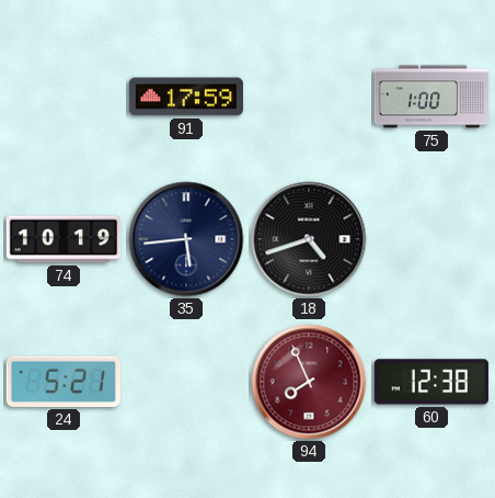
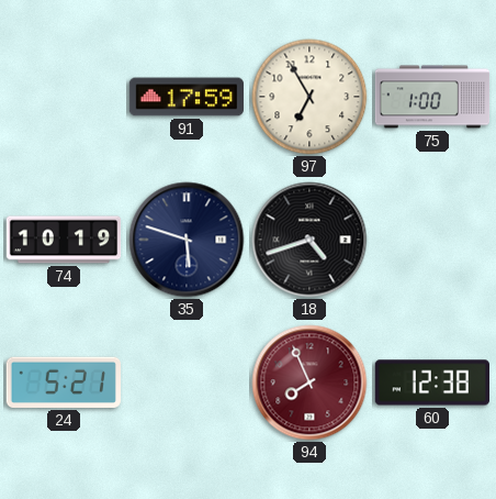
97: none -> 6:55
35: 5:44 -> 5:48
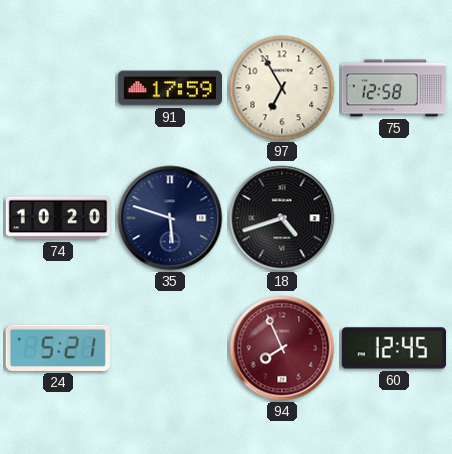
75: 1:00 -> 12:58
74: 10:19 -> 10:20
60: 12:38 -> 12:45
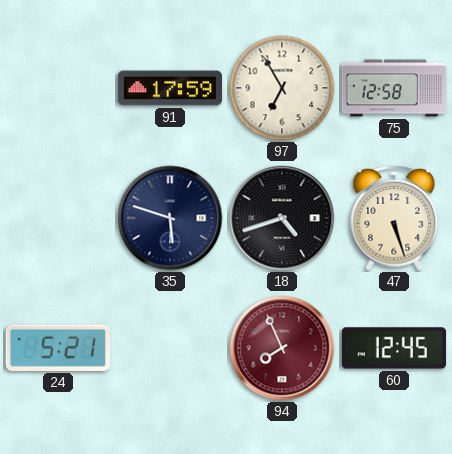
74: 10:20 -> none
47: none -> 5:27
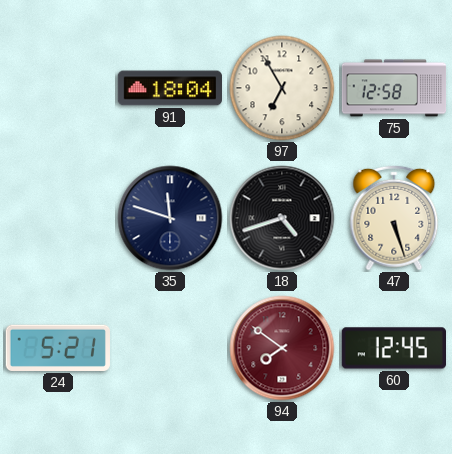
91: 17:59 -> 18:04
35: 5:48 -> 11:48
94: 7:56 -> 7:51
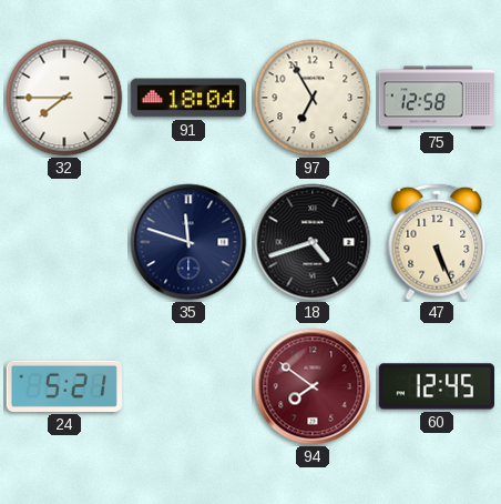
32: none -> 7:45
47: 5:27 -> 5:26
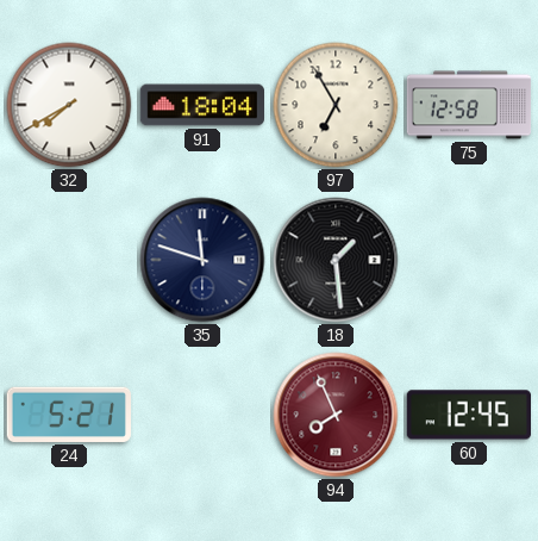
32: 7:45 -> 7:40
18: 4:42 -> 1:29
47: 5:26 -> none
94: 7:51 -> 7:56
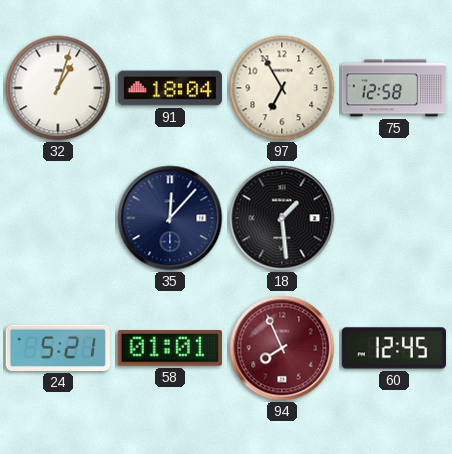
32: 7:40 -> 1:03
35: 11:48 -> 12:07
58: none -> 01:01
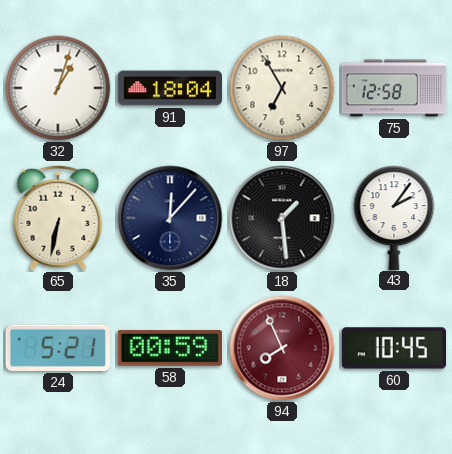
65: none -> 6:32
43: none -> 2:06
58: 01:01 -> 00:59
60: 12:45 -> 10:45
